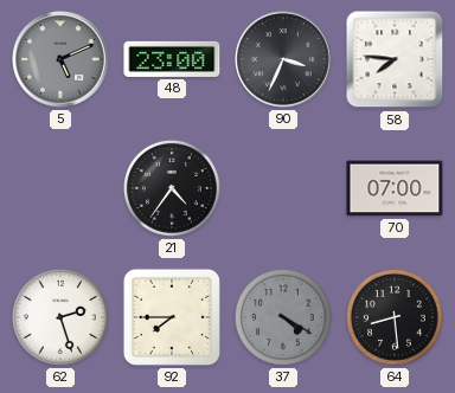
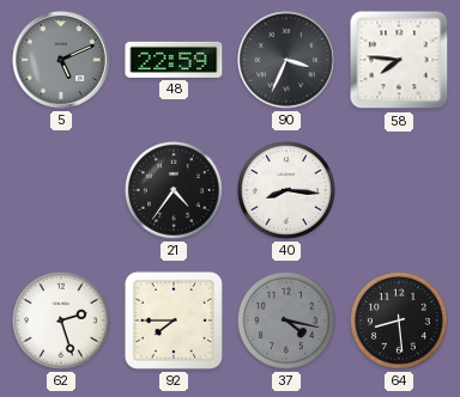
48: 23:00 -> 22:59
40: none -> 8:16
70: 07:00 -> none
37: 4:20 -> 4:17
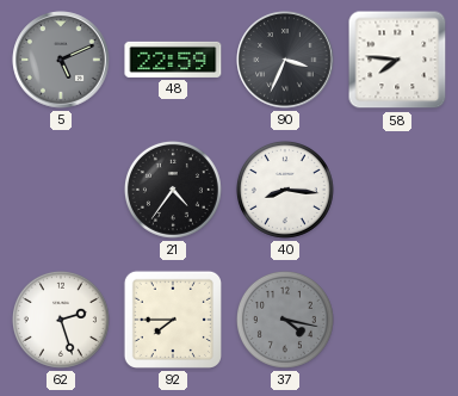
64: 8:29 -> none
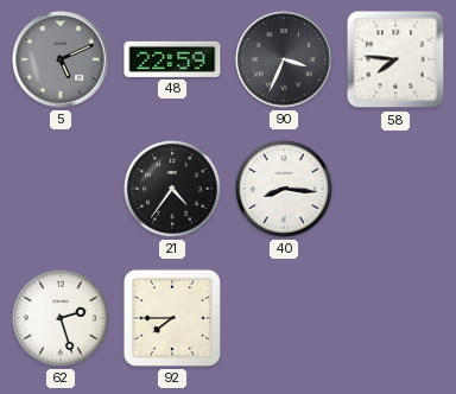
37: 4:17 -> none
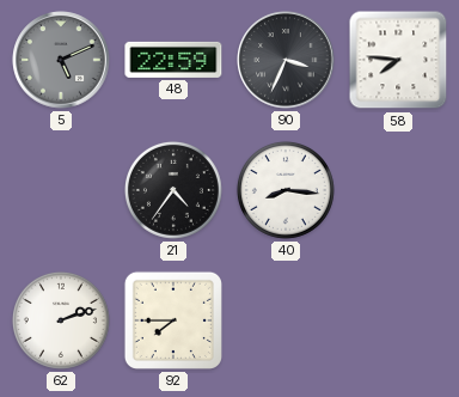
62: 2:27 -> 2:12
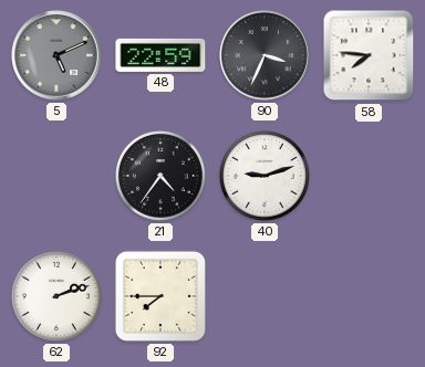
40: 8:16 -> 9:12
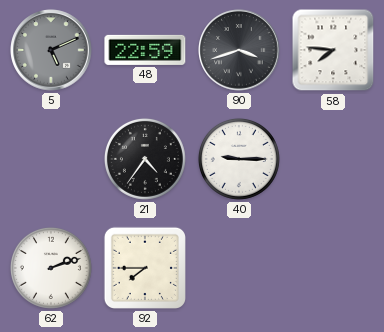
90: 3:34 -> 3:42
40: 9:12 -> 9:15
